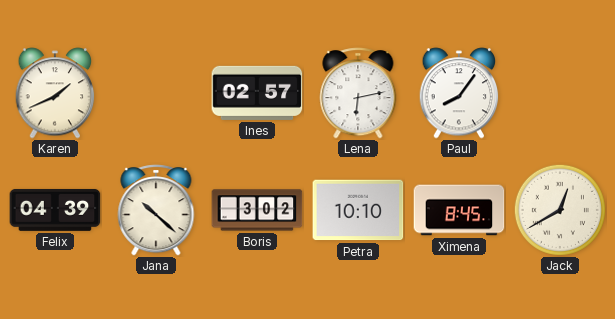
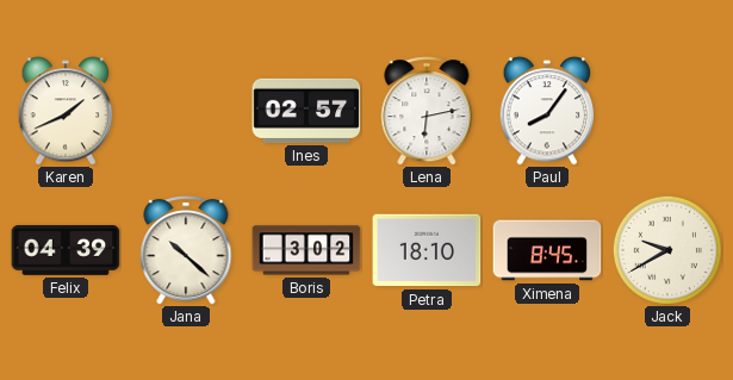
Petra: 10:10 -> 18:10
Jack: 12:40 -> 9:40
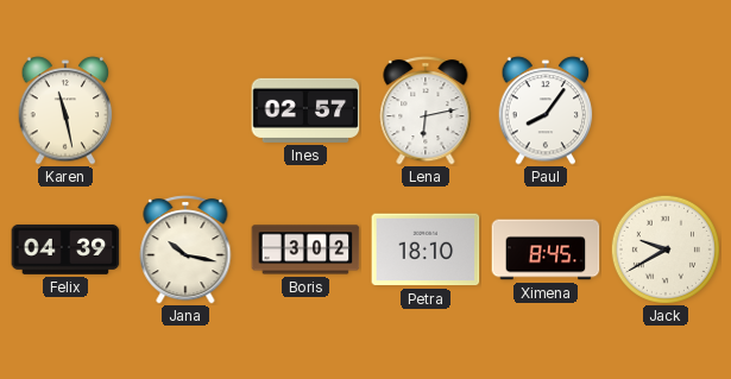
Karen: 1:41 -> 11:28
Jana: 10:22 -> 10:17
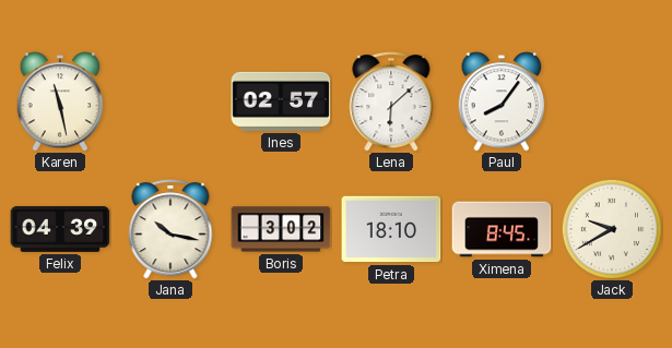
Lena: 6:13 -> 6:08
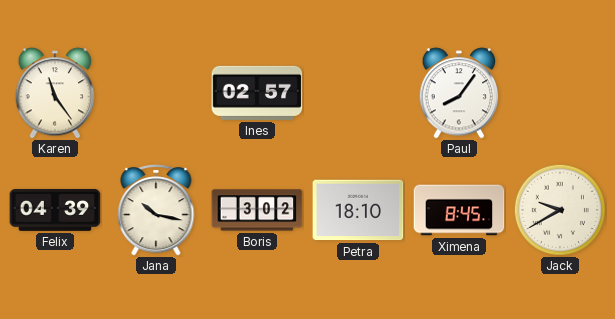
Karen: 11:28 -> 11:24
Lena: 6:08 -> none
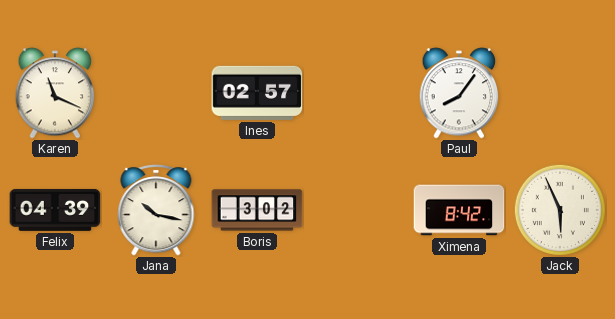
Karen: 11:24 -> 11:19
Petra: 18:10 -> none
Ximena: 8:45 -> 8:42
Jack: 9:40 -> 5:56
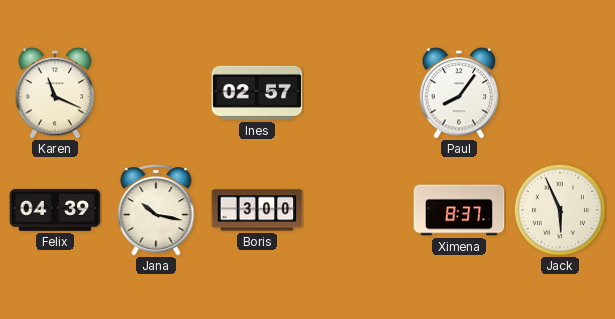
Boris: 3:02 -> 3:00
Ximena: 8:42 -> 8:37
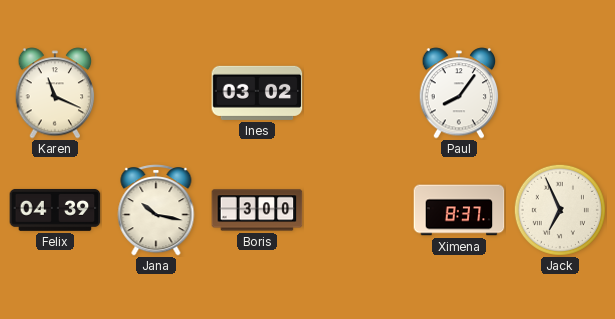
Ines: 02:57 -> 03:02
Jack: 5:56 -> 6:56
